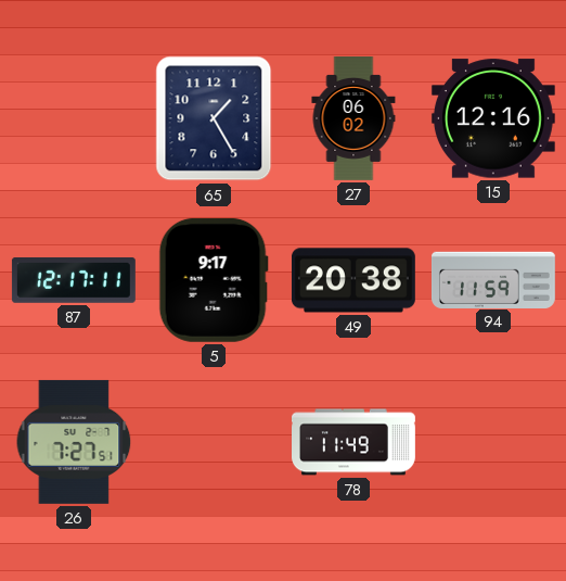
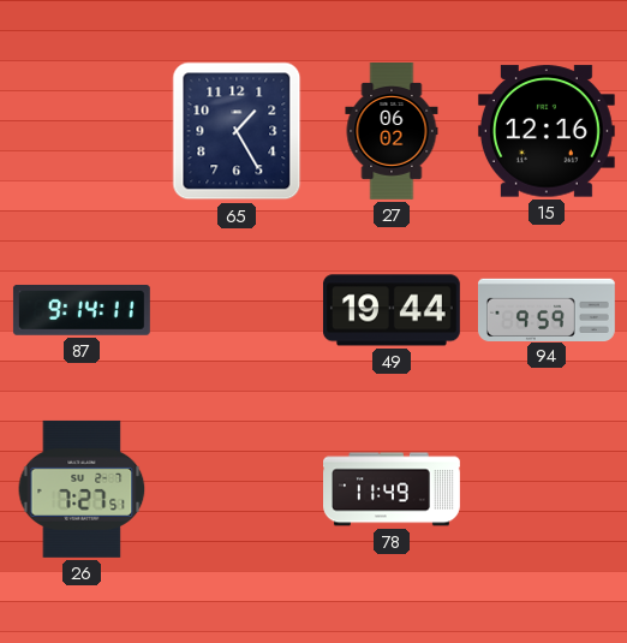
87: 12:17 -> 9:14
5: 9:17 -> none
49: 20:38 -> 19:44
94: 11:59 -> 9:59
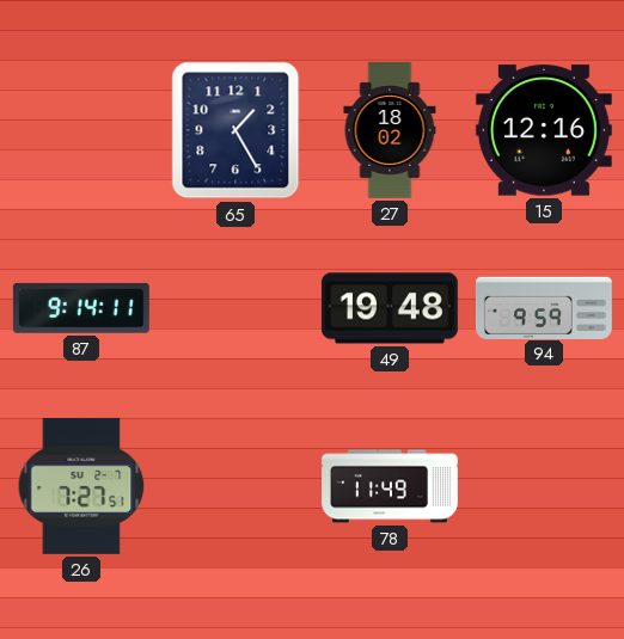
27: 06:02 -> 18:02
49: 19:44 -> 19:48
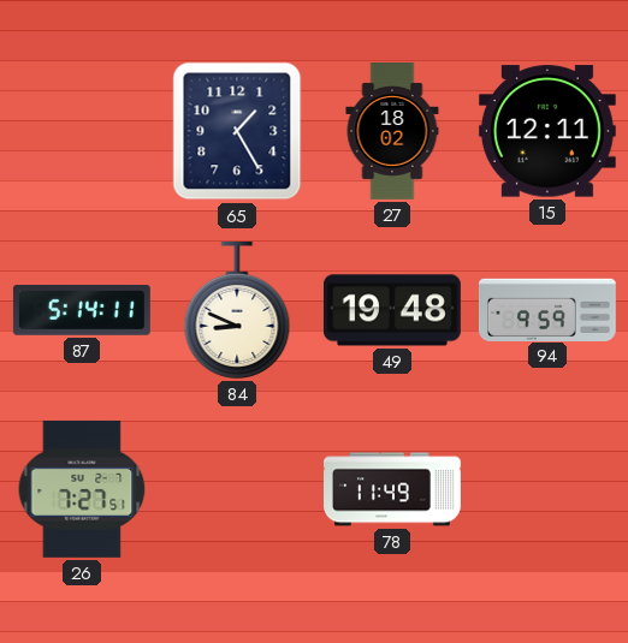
15: 12:16 -> 12:11
87: 9:14 -> 5:14
84: none -> 8:49
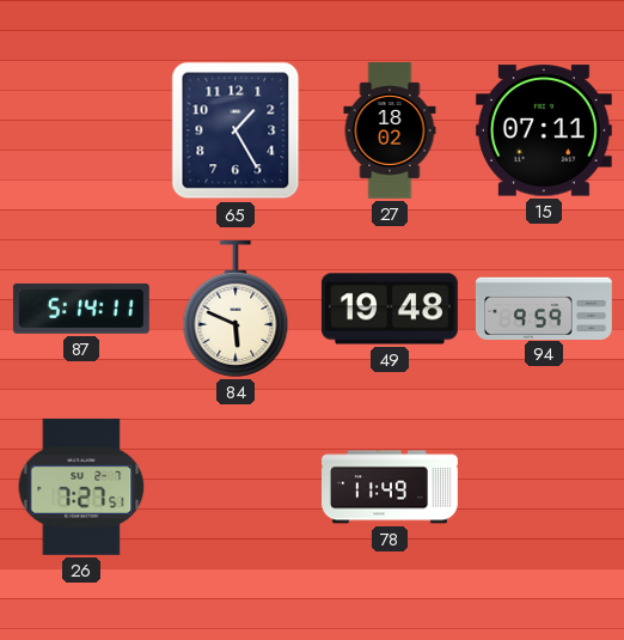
15: 12:11 -> 07:11
84: 8:49 -> 5:49
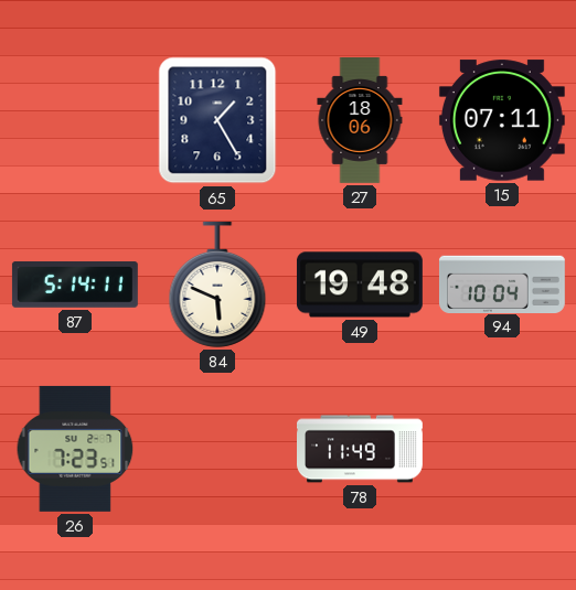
27: 18:02 -> 18:06
94: 9:59 -> 10:04
26: 7:27 -> 7:23
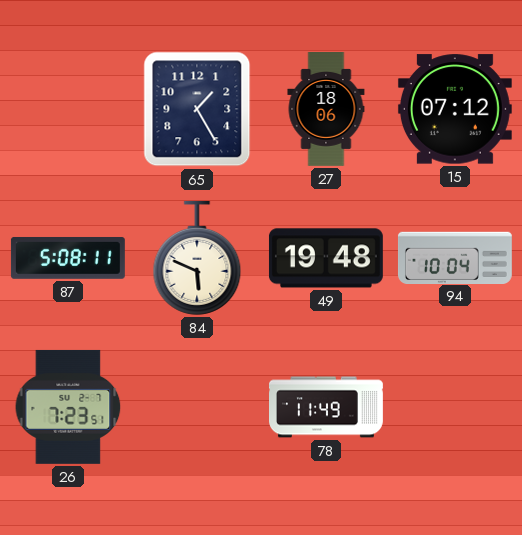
15: 07:11 -> 07:12
87: 5:14 -> 5:08
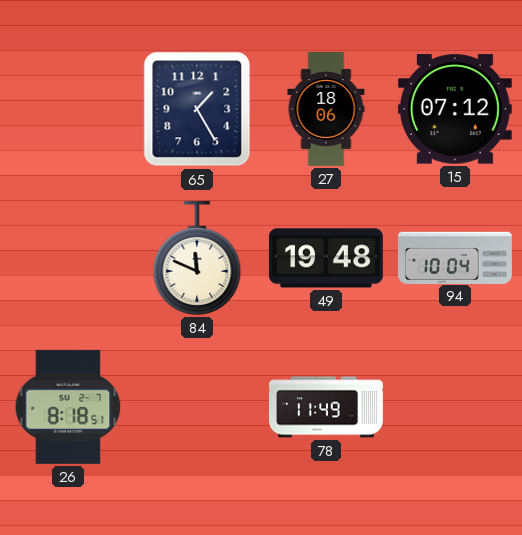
87: 5:08 -> none
84: 5:49 -> 11:49
26: 7:23 -> 8:18
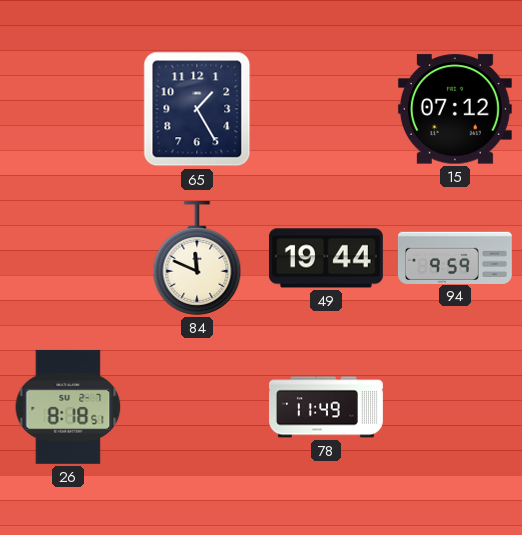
27: 18:06 -> none
49: 19:48 -> 19:44
94: 10:04 -> 9:59
